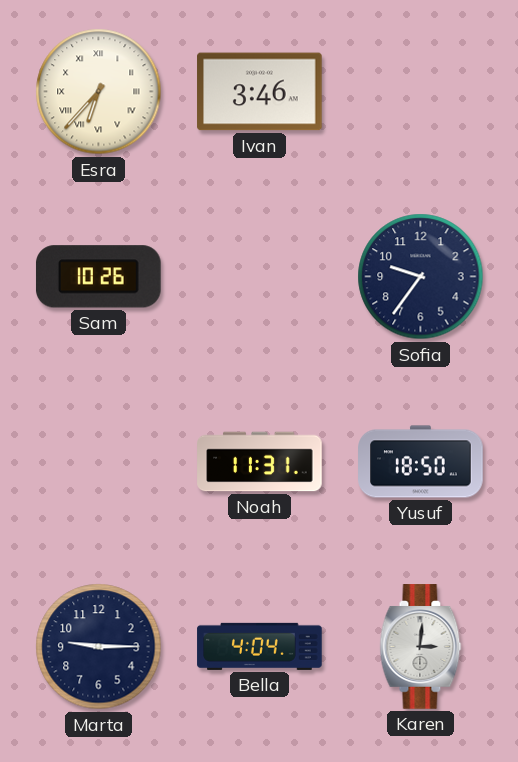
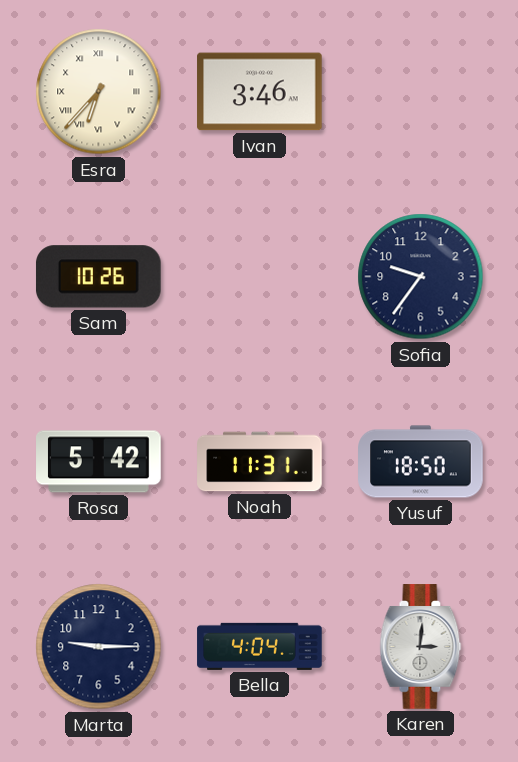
Rosa: none -> 5:42
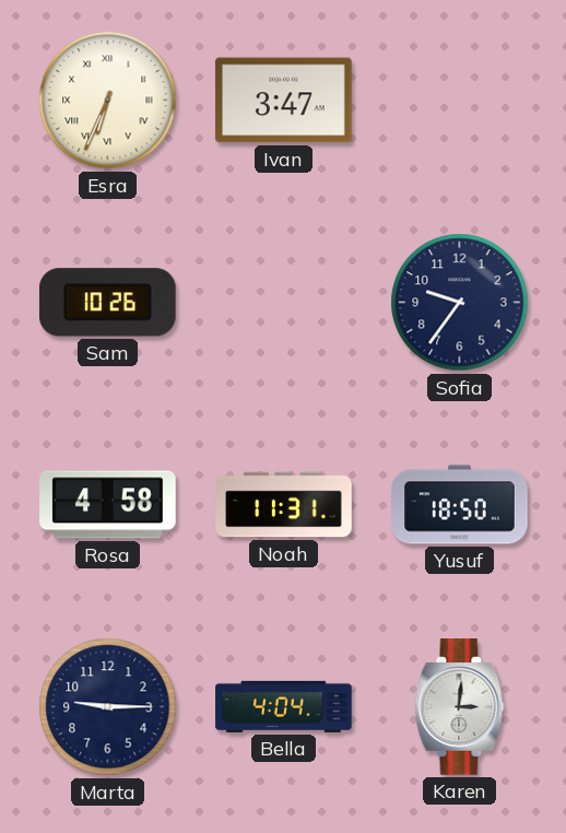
Esra: 6:37 -> 6:34
Ivan: 3:46 -> 3:47
Rosa: 5:42 -> 4:58
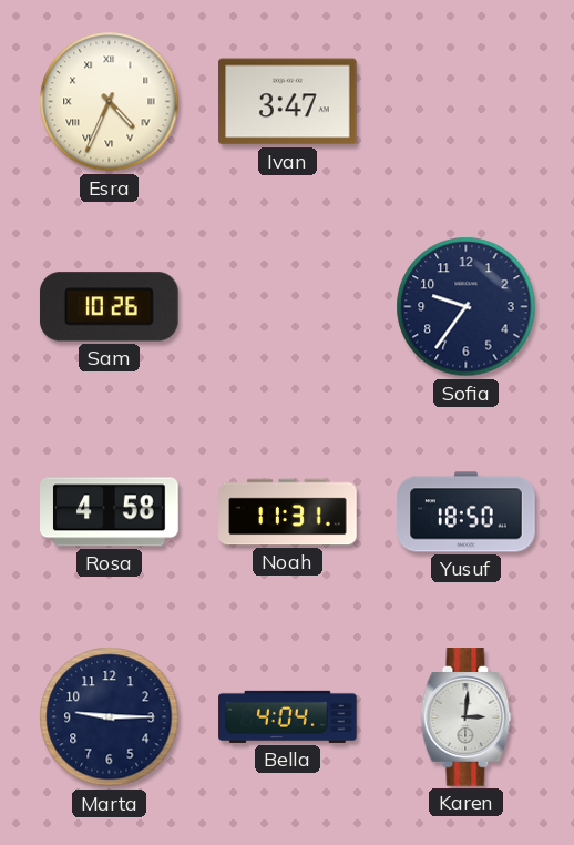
Esra: 6:34 -> 4:34
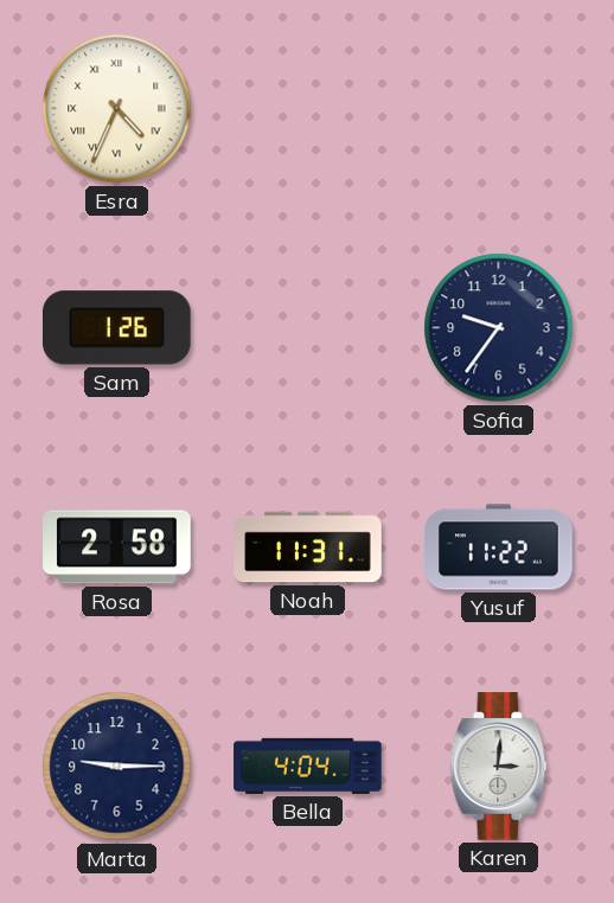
Ivan: 3:47 -> none
Sam: 10:26 -> 1:26
Rosa: 4:58 -> 2:58
Yusuf: 18:50 -> 11:22
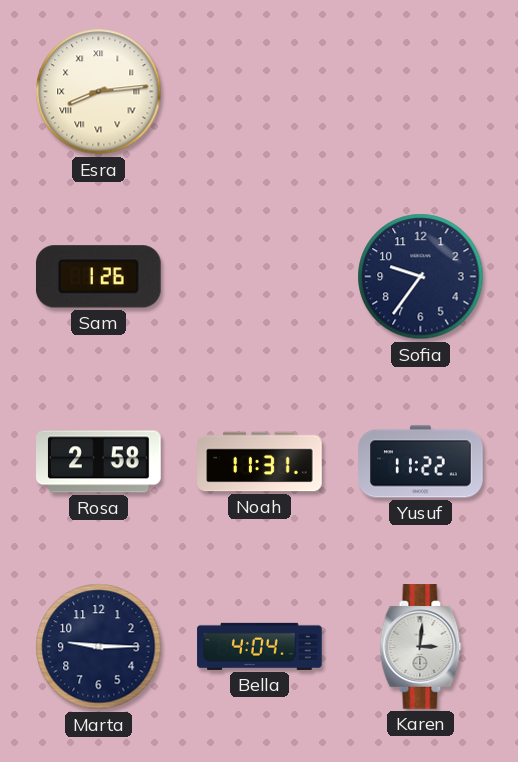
Esra: 4:34 -> 8:14
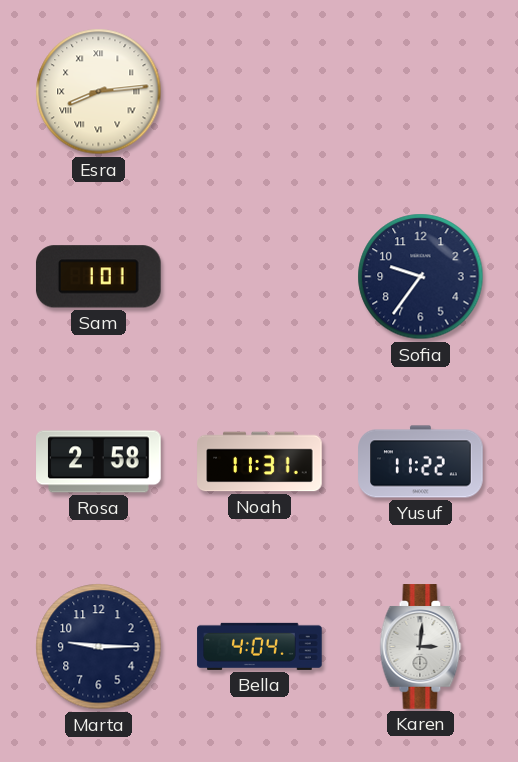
Sam: 1:26 -> 1:01
